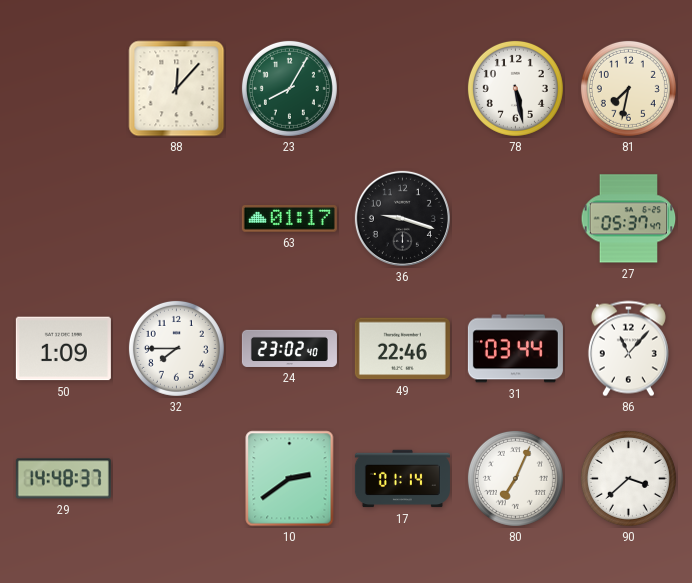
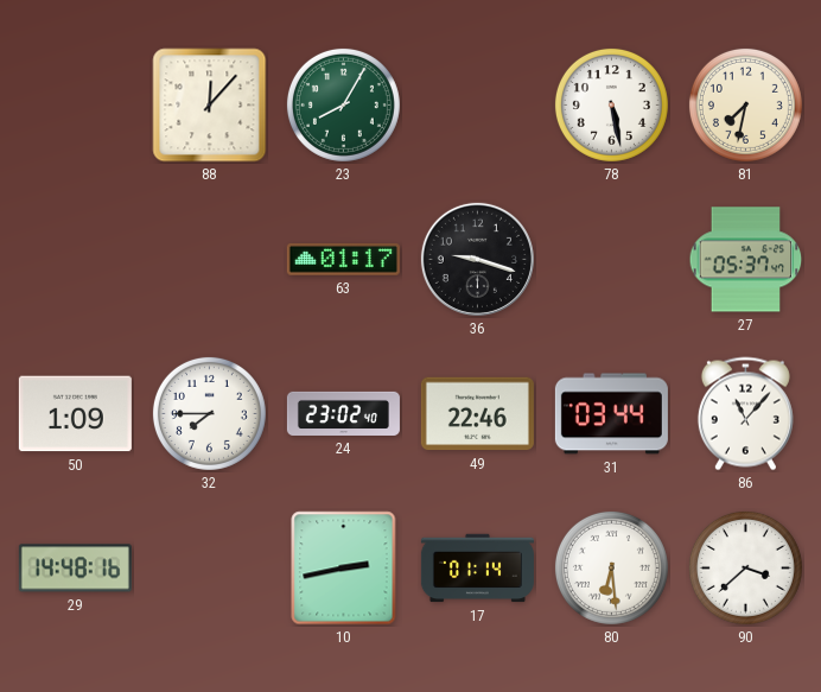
29: 14:48:37 -> 14:48:16
10: 2:39 -> 2:43
80: 7:04 -> 6:29
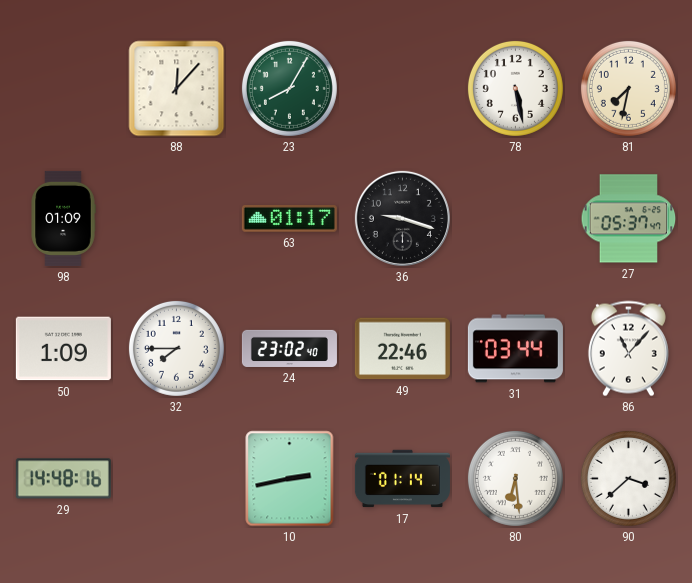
98: none -> 01:09
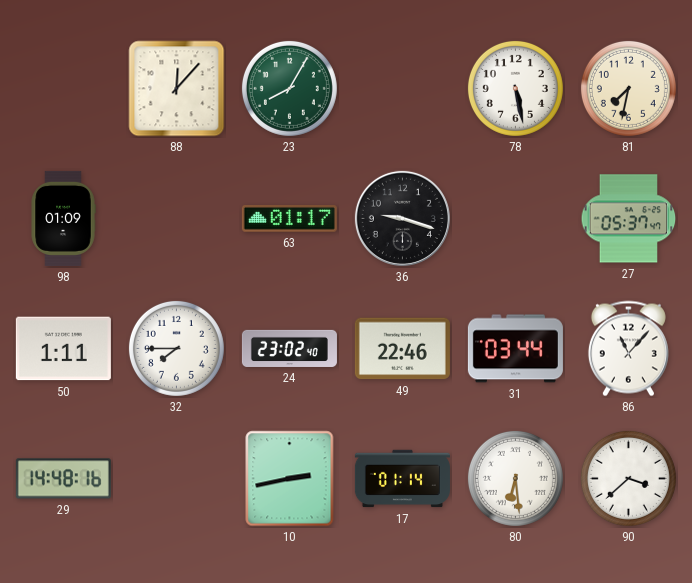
50: 1:09 -> 1:11
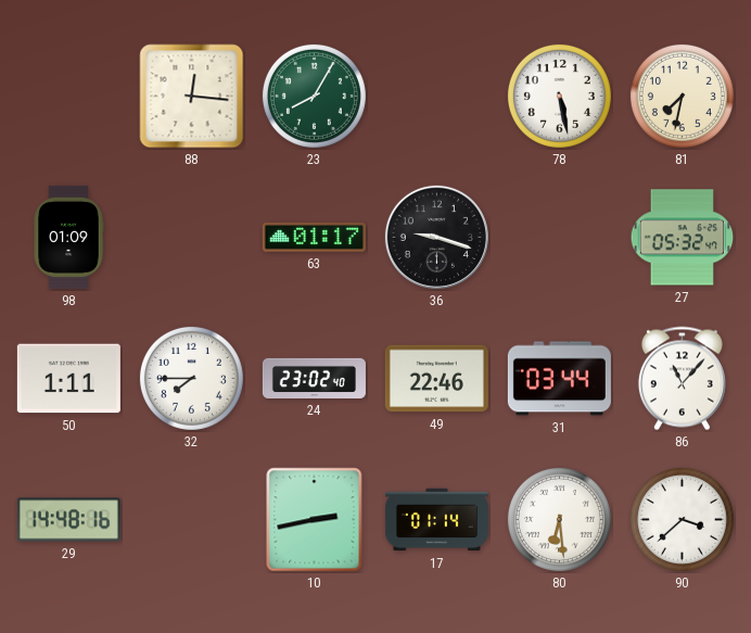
88: 12:07 -> 12:16
27: 05:37 -> 05:32
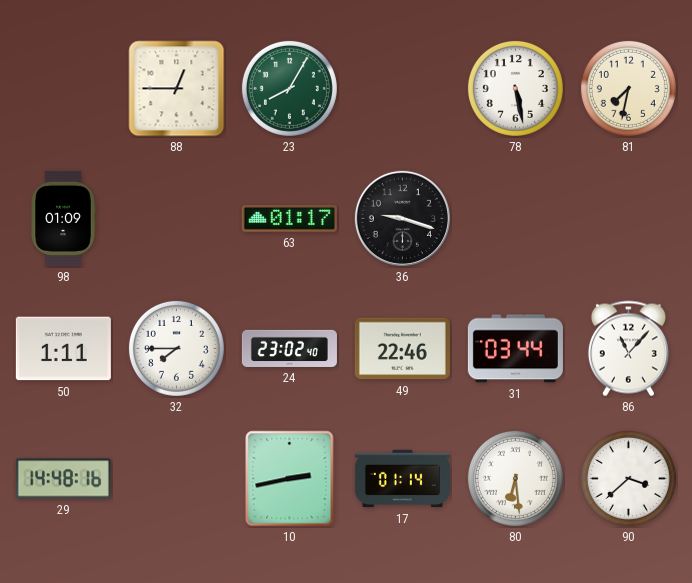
88: 12:16 -> 12:45
27: 05:32 -> none
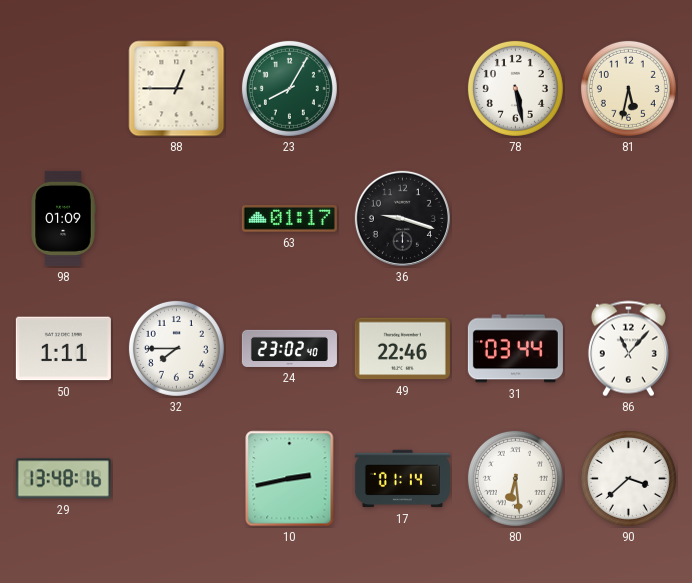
81: 7:32 -> 5:32
29: 14:48 -> 13:48
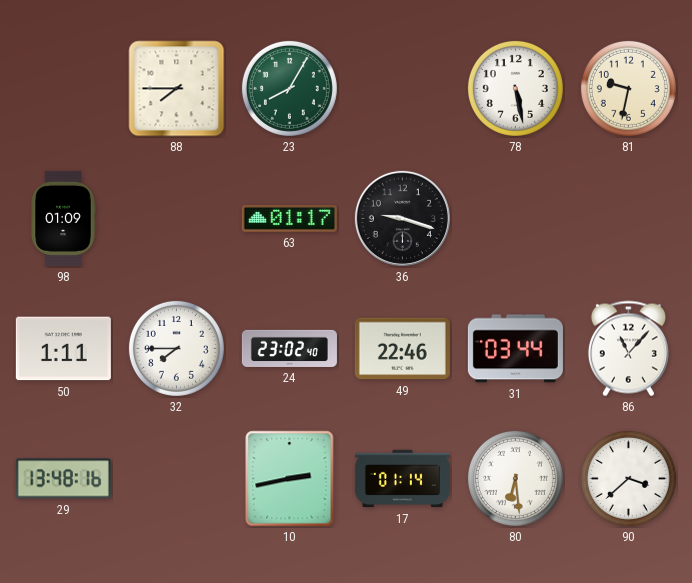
88: 12:45 -> 7:45
81: 5:32 -> 9:32
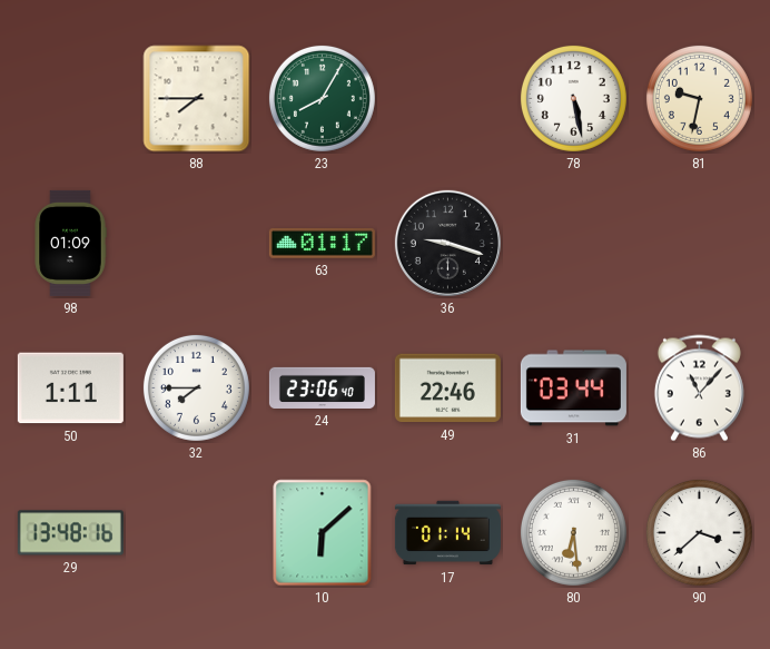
24: 23:02 -> 23:06
10: 2:43 -> 6:08
